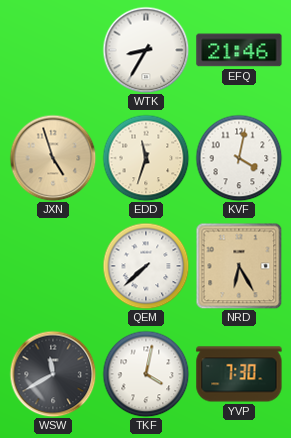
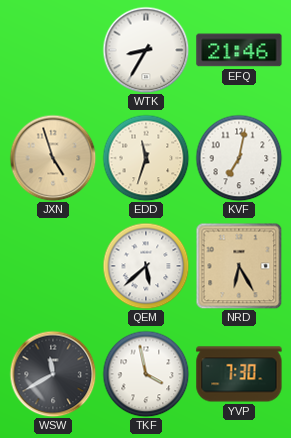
KVF: 4:02 -> 7:02
QEM: 7:38 -> 5:38
TKF: 4:02 -> 3:58
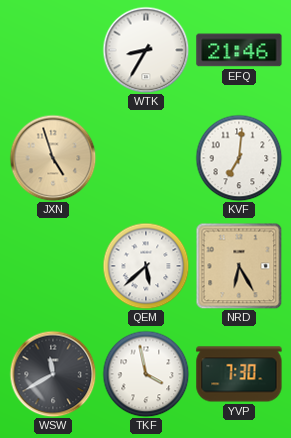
EDD: 11:33 -> none
KVF: 7:02 -> 7:01
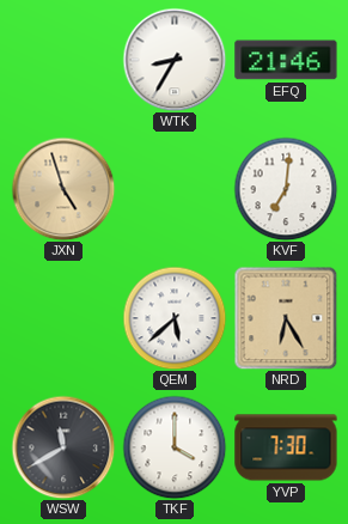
TKF: 3:58 -> 4:00
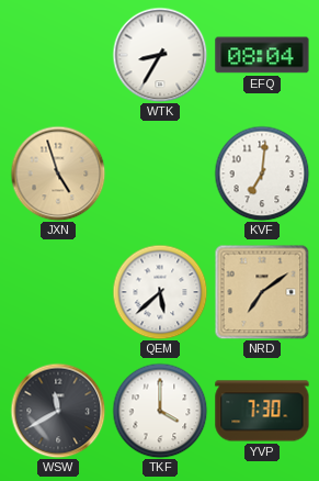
EFQ: 21:46 -> 08:04
NRD: 6:25 -> 7:09
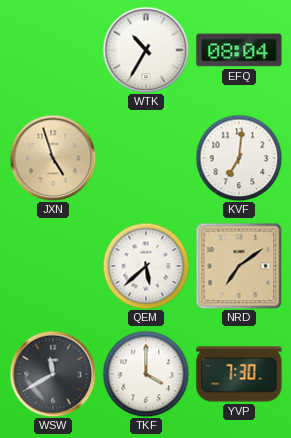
WTK: 8:35 -> 10:35
